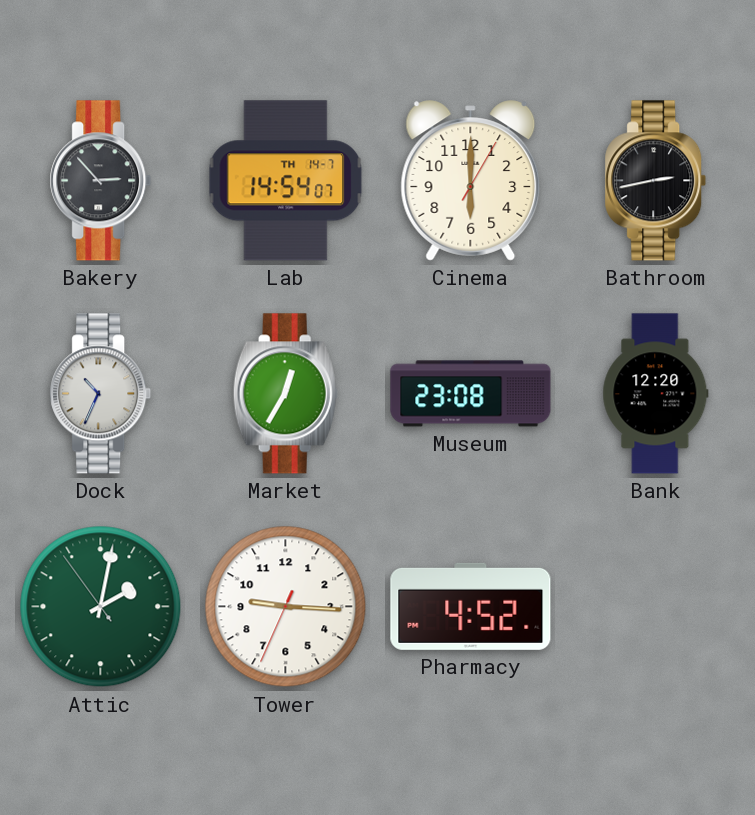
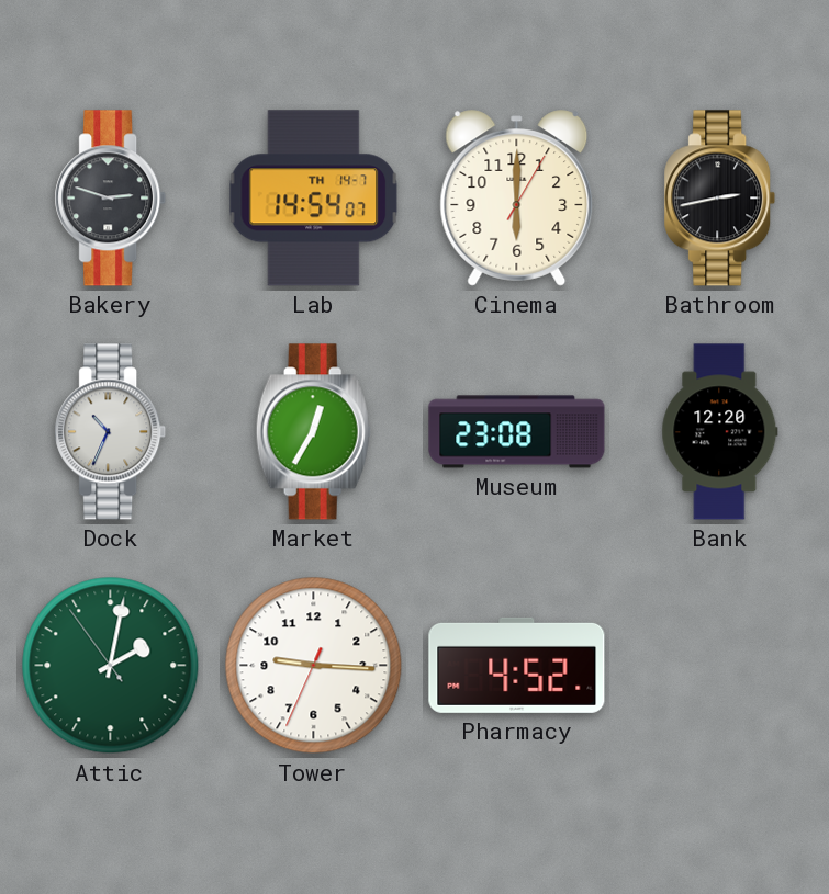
Bakery: 2:53 -> 2:48
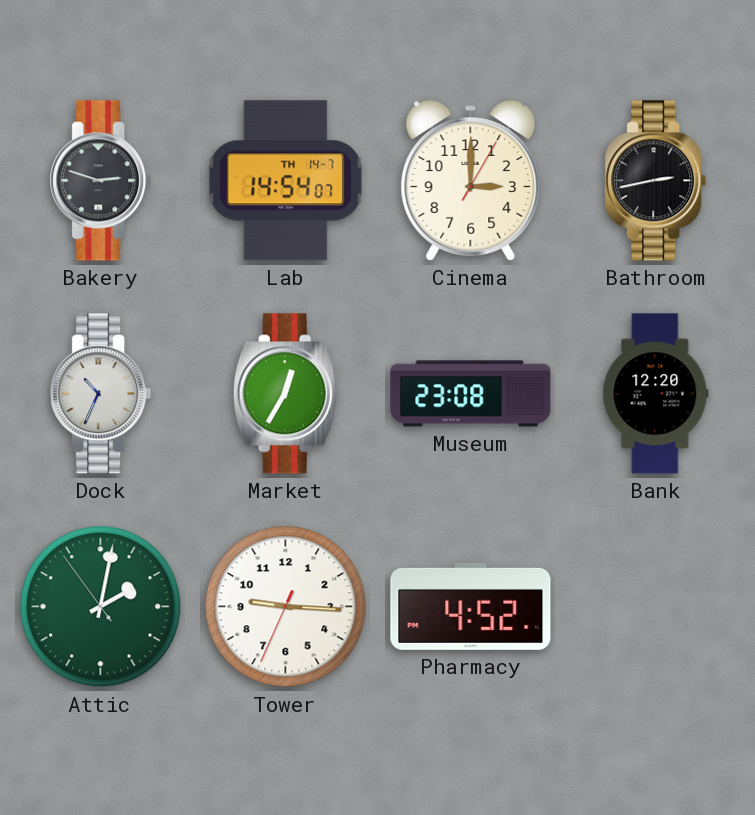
Cinema: 6:00 -> 3:00
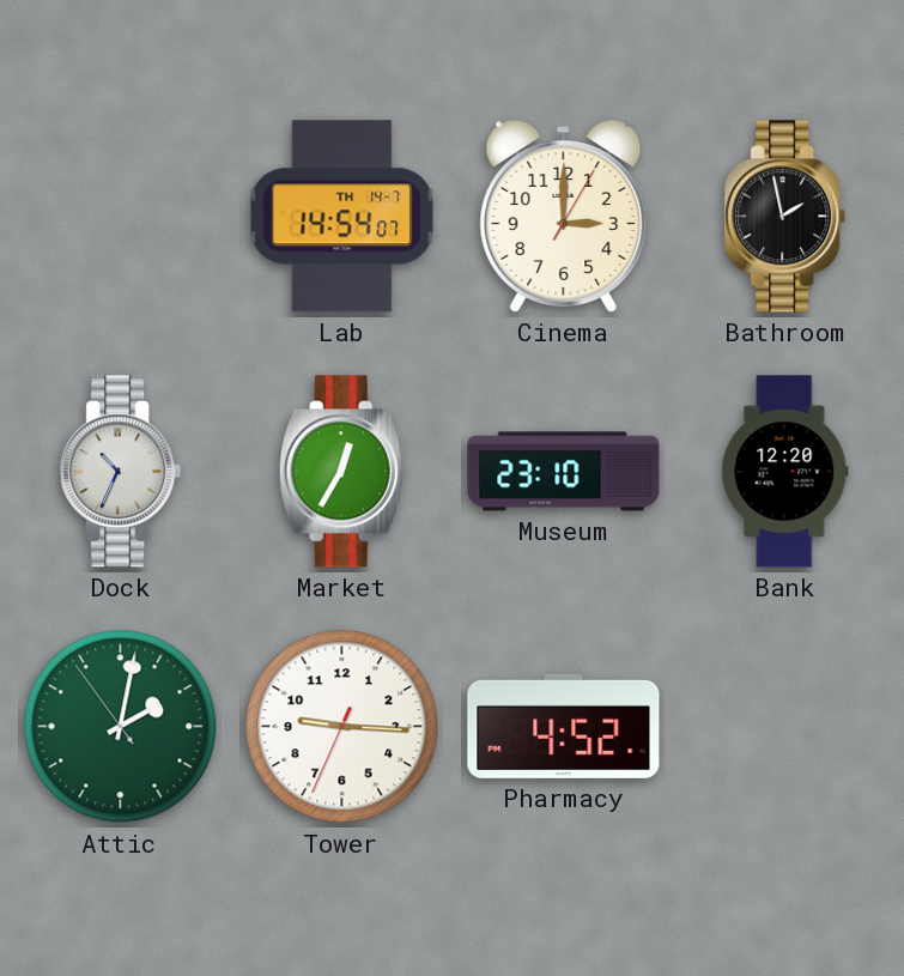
Bakery: 2:48 -> none
Bathroom: 2:43 -> 1:58
Museum: 23:08 -> 23:10
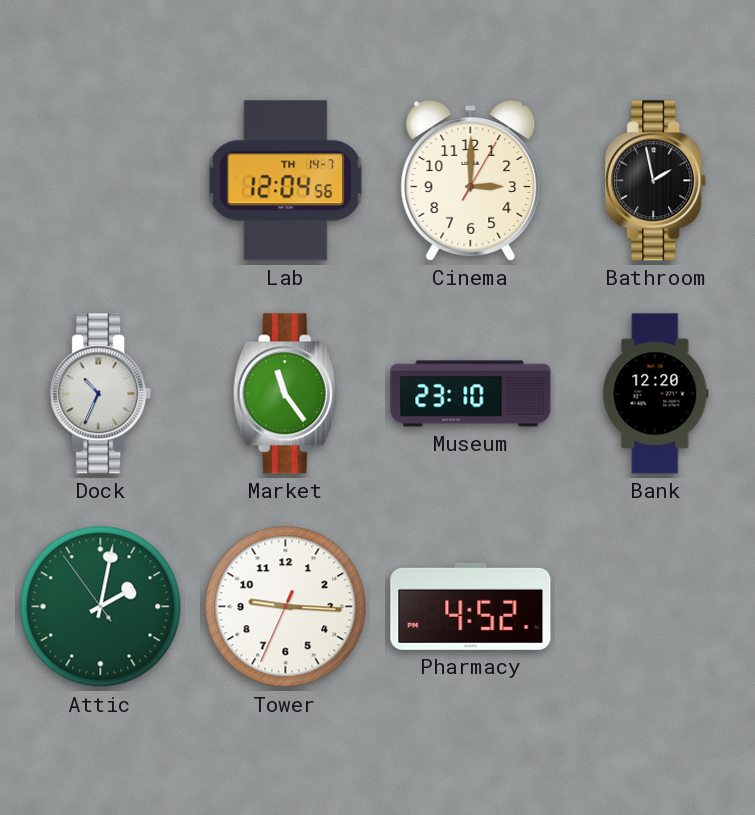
Lab: 14:54 -> 12:04
Market: 12:35 -> 11:24
